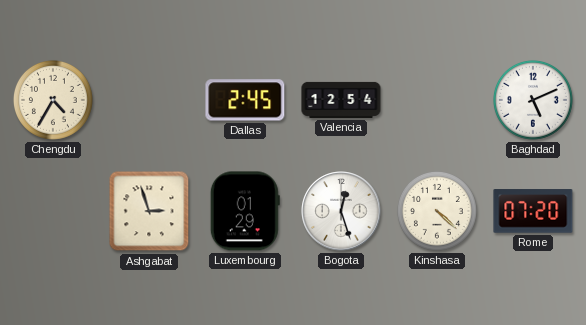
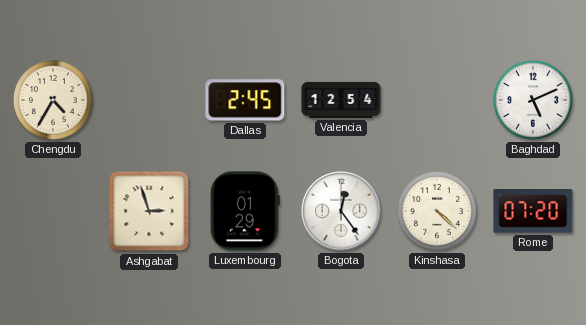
Bogota: 12:27 -> 12:24
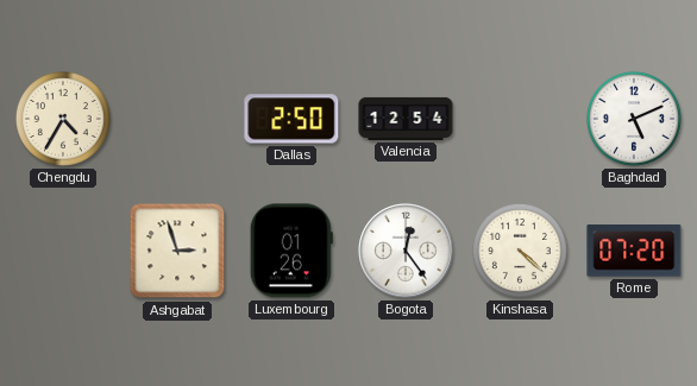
Dallas: 2:45 -> 2:50
Luxembourg: 01:29 -> 01:26
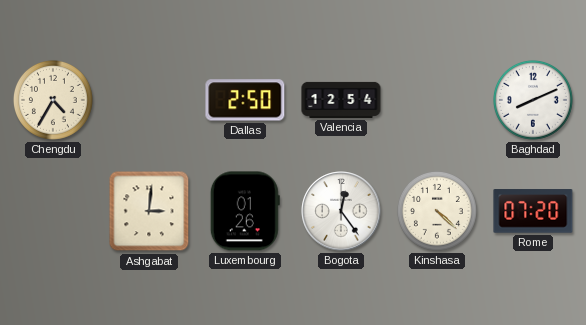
Baghdad: 5:11 -> 8:11
Ashgabat: 2:57 -> 3:01
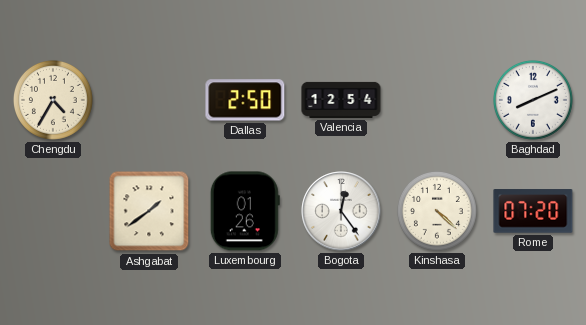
Ashgabat: 3:01 -> 1:39
